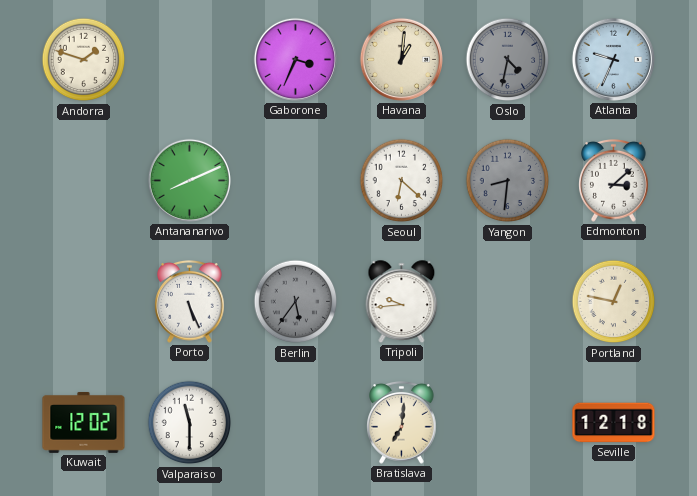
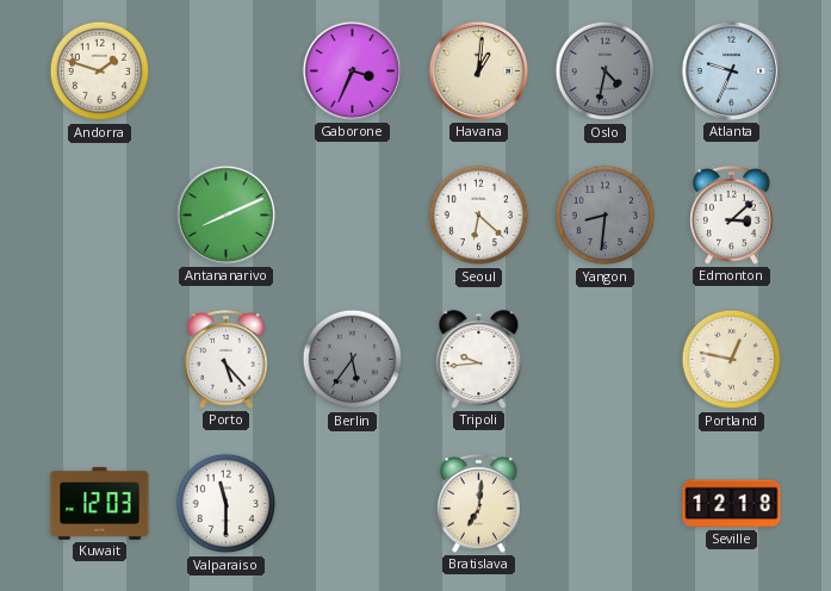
Porto: 5:26 -> 5:23
Kuwait: 12:02 -> 12:03
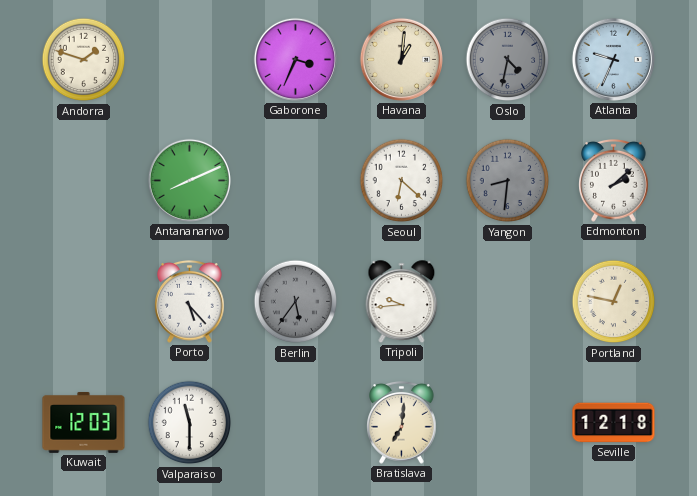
Edmonton: 3:08 -> 2:08
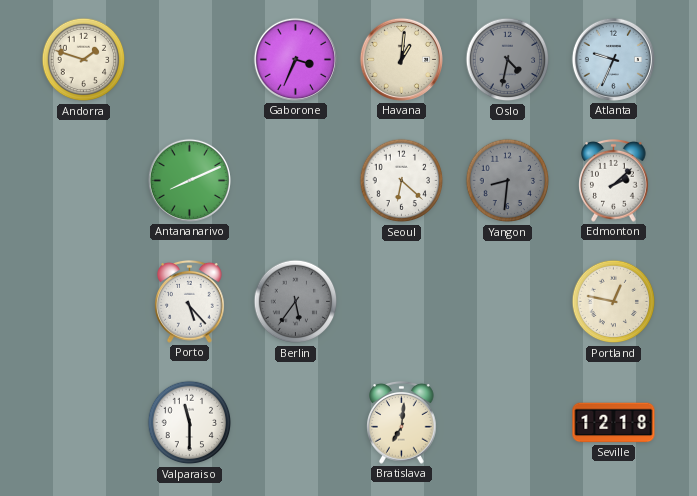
Tripoli: 9:44 -> none
Kuwait: 12:03 -> none
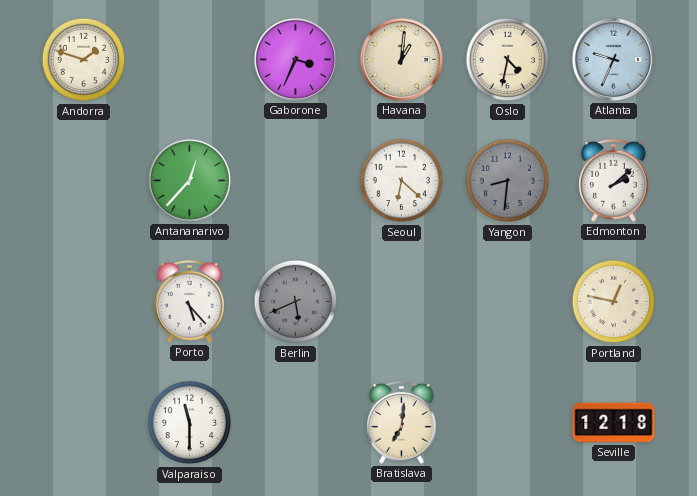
Oslo dial: grey -> cream
Antananarivo: 8:11 -> 12:37
Berlin: 5:36 -> 5:41
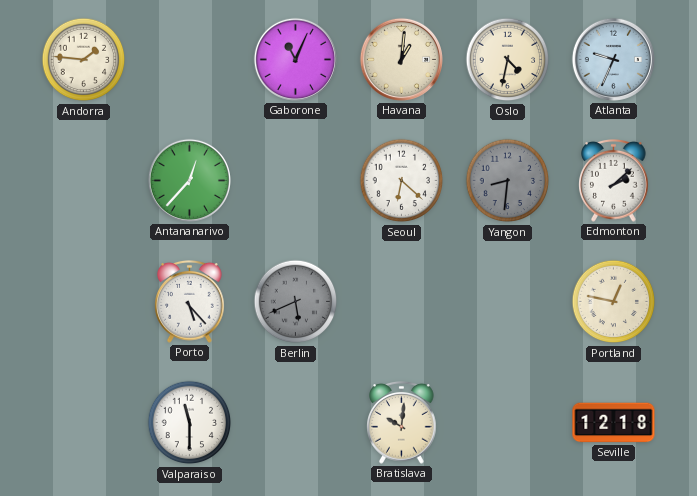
Andorra: 1:48 -> 1:46
Gaborone: 3:34 -> 11:04
Bratislava: 7:01 -> 10:01
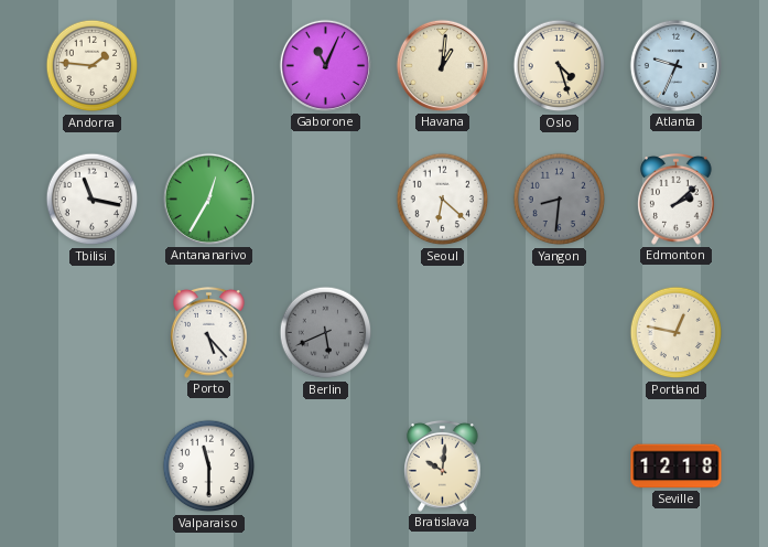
Oslo: 4:32 -> 4:27
Tbilisi: none -> 11:17
Antananarivo: 12:37 -> 12:35
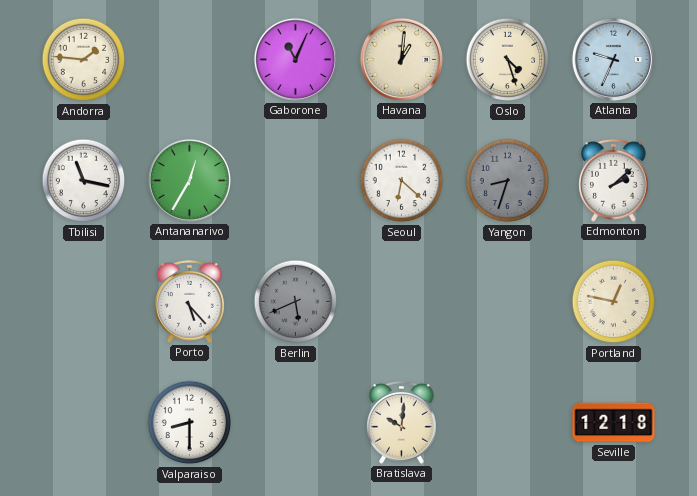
Yangon: 8:31 -> 8:33
Valparaiso: 11:30 -> 8:30
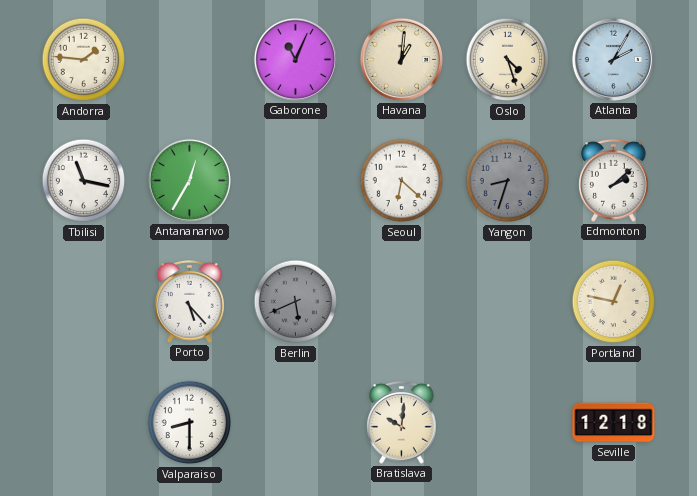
Atlanta: 9:34 -> 2:05
